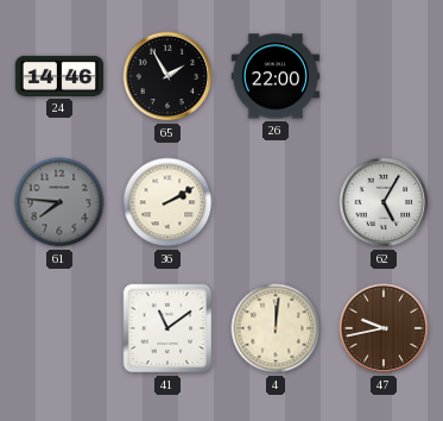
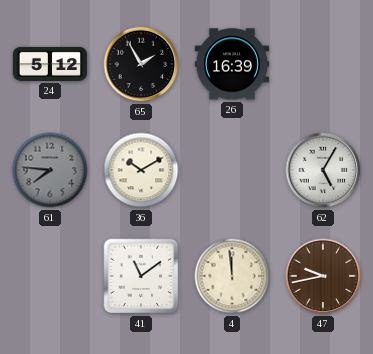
24: 14:46 -> 5:12
26: 22:00 -> 16:39
36: 2:10 -> 10:10
4: 12:01 -> 11:59
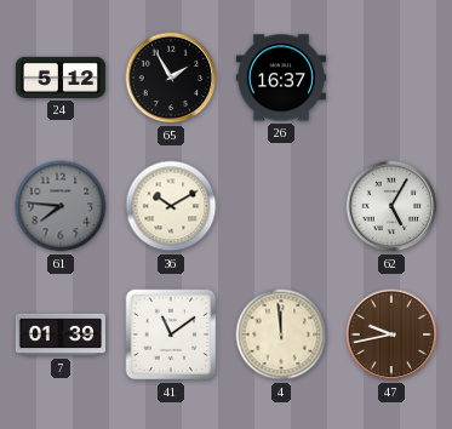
26: 16:39 -> 16:37
7: none -> 01:39
